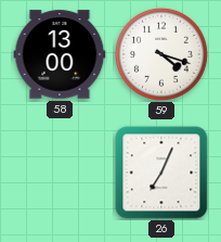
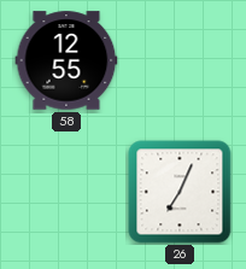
58: 13:00 -> 12:55
59: 4:18 -> none
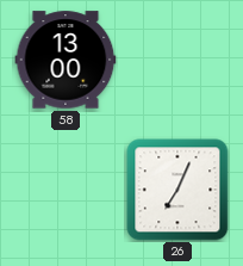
58: 12:55 -> 13:00
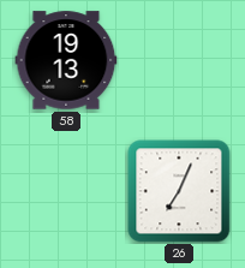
58: 13:00 -> 19:13
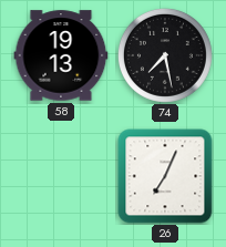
74: none -> 7:28
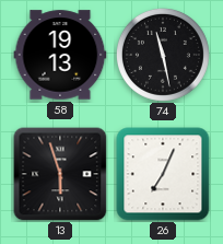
74: 7:28 -> 11:28
13: none -> 5:57
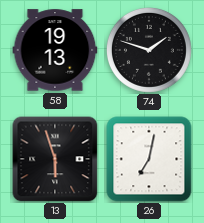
74: 11:28 -> 1:48
26: 7:04 -> 7:02
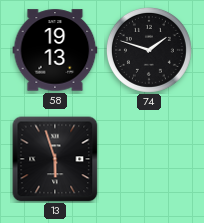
26: 7:02 -> none
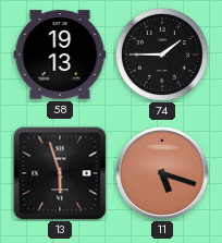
74: 1:48 -> 1:45
11: none -> 5:18
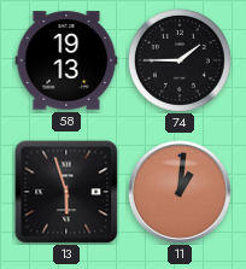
11: 5:18 -> 1:01
